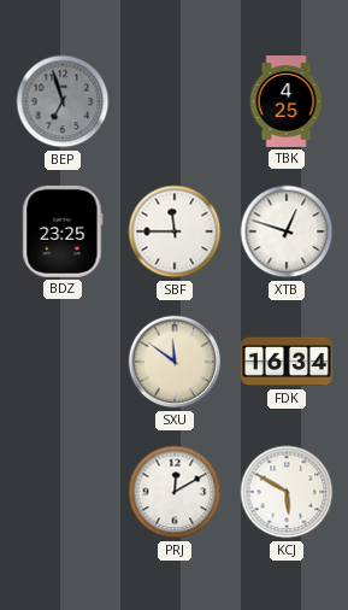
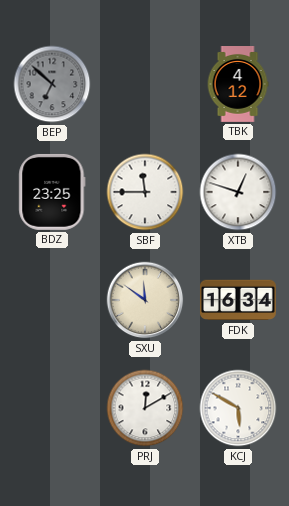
BEP: 6:57 -> 6:52
TBK: 4:25 -> 4:12
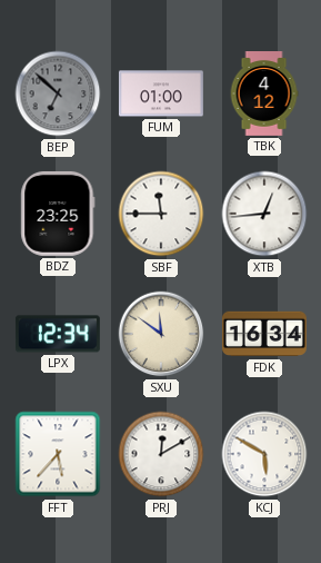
FUM: none -> 01:00
XTB: 12:48 -> 12:44
LPX: none -> 12:34
FFT: none -> 5:37
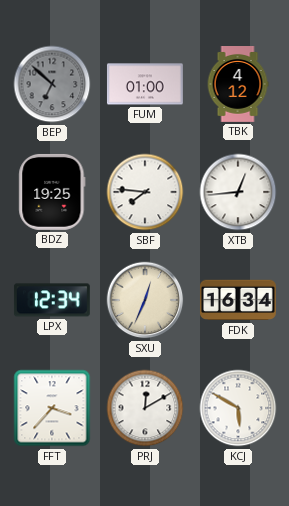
BDZ: 23:25 -> 19:25
SBF: 11:45 -> 7:46
SXU: 11:51 -> 12:34
FFT: 5:37 -> 3:37
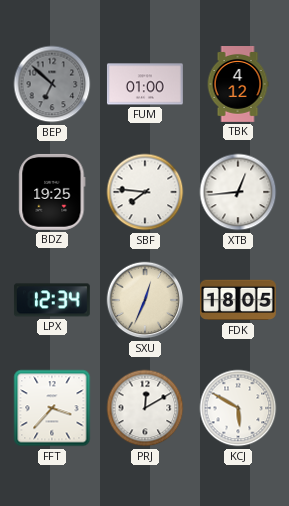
FDK: 16:34 -> 18:05
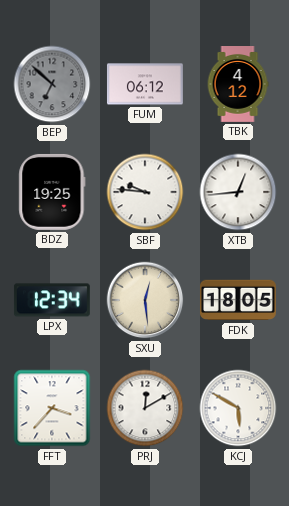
FUM: 01:00 -> 06:12
SBF: 7:46 -> 9:46
SXU: 12:34 -> 12:29
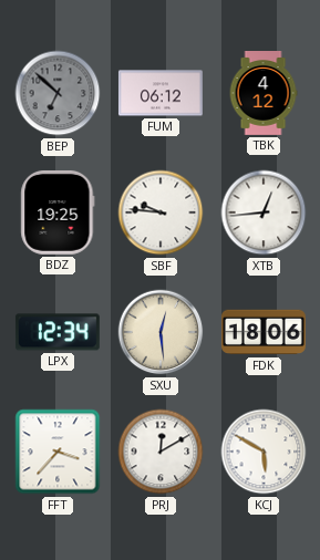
FDK: 18:05 -> 18:06
